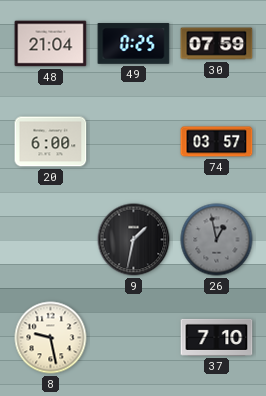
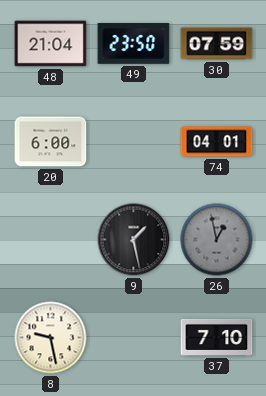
49: 0:25 -> 23:50
74: 03:57 -> 04:01
9: 1:32 -> 1:28
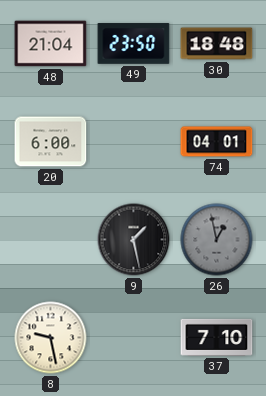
30: 07:59 -> 18:48
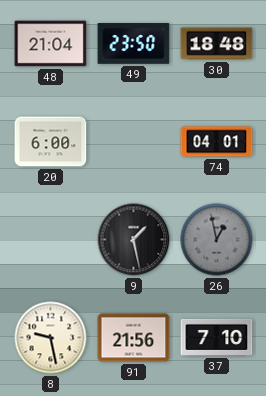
91: none -> 21:56
